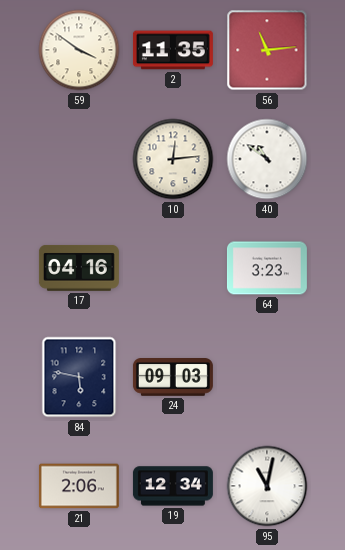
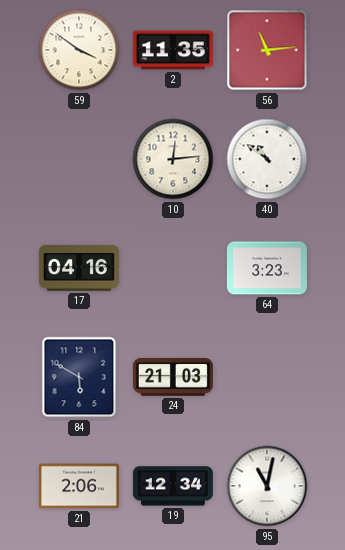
84: 5:47 -> 5:50
24: 09:03 -> 21:03
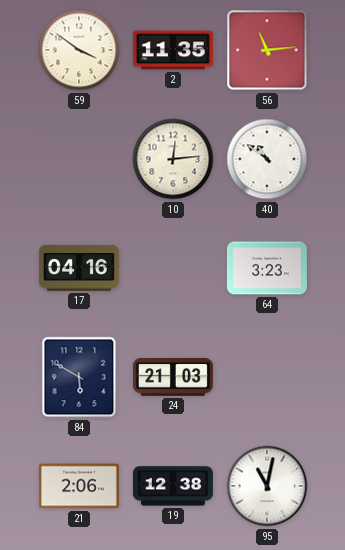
19: 12:34 -> 12:38
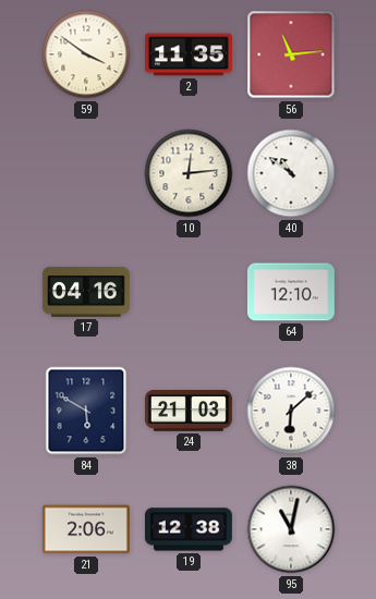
64: 3:23 -> 12:10
38: none -> 6:08
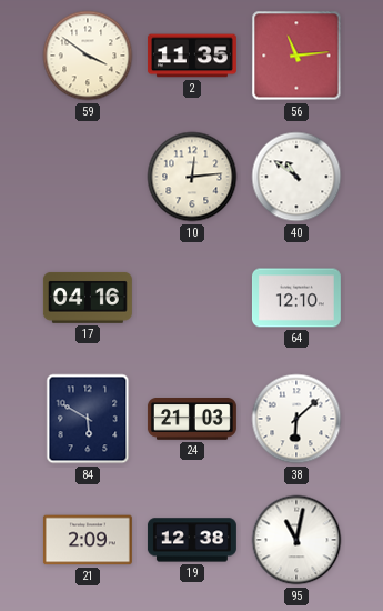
21: 2:06 -> 2:09
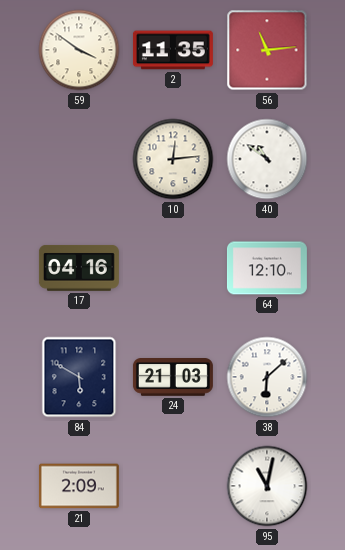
19: 12:38 -> none
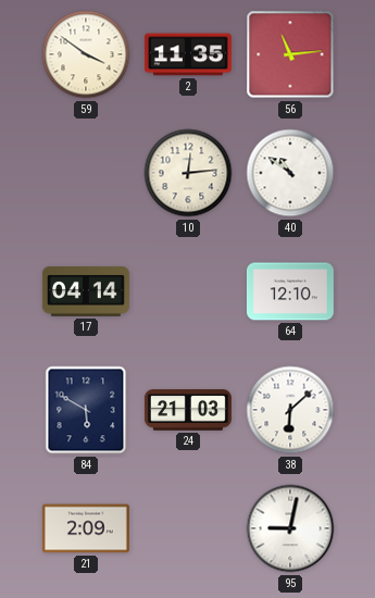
17: 04:16 -> 04:14
95: 11:02 -> 9:02
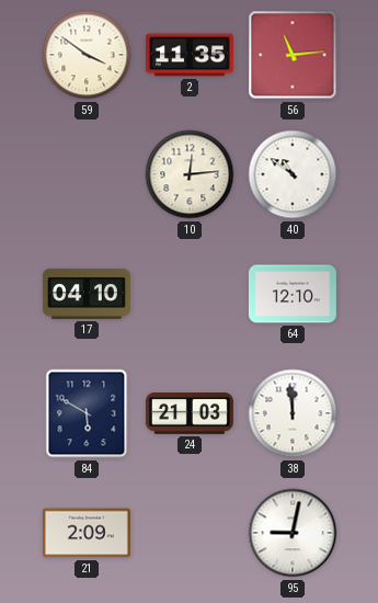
17: 04:14 -> 04:10
38: 6:08 -> 11:59
